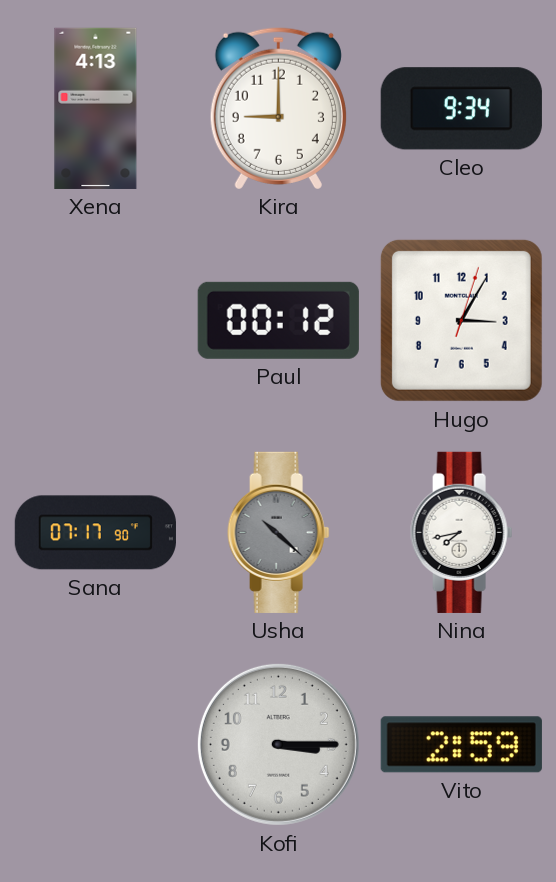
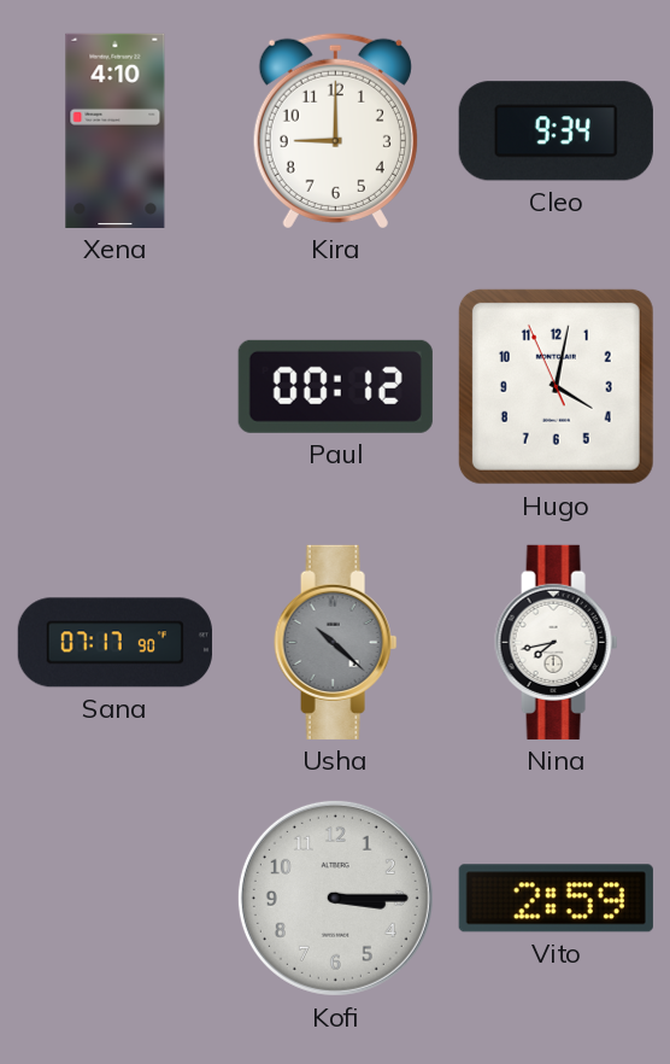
Xena: 4:13 -> 4:10
Hugo: 3:05 -> 4:01
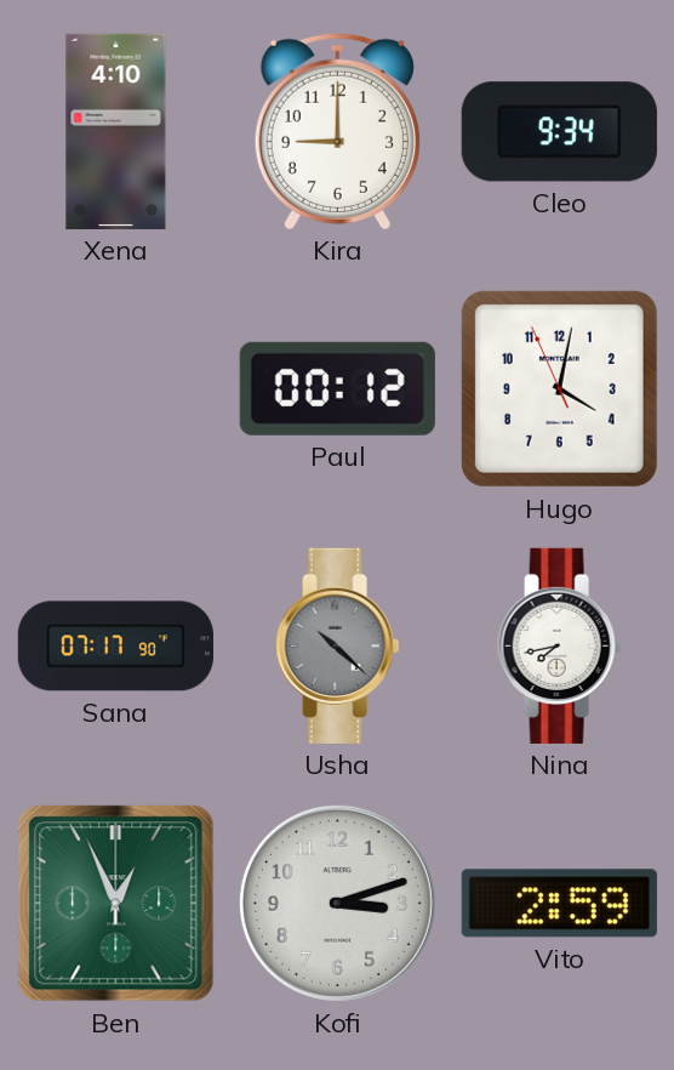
Ben: none -> 12:56
Kofi: 3:15 -> 3:12
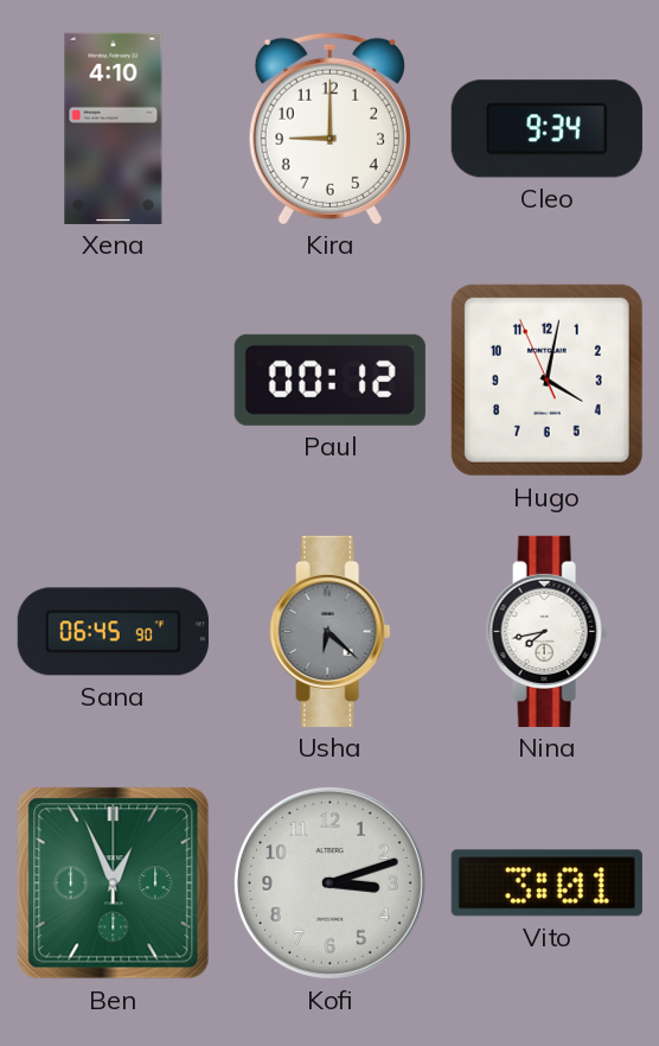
Sana: 07:17 -> 06:45
Usha: 10:22 -> 6:22
Vito: 2:59 -> 3:01
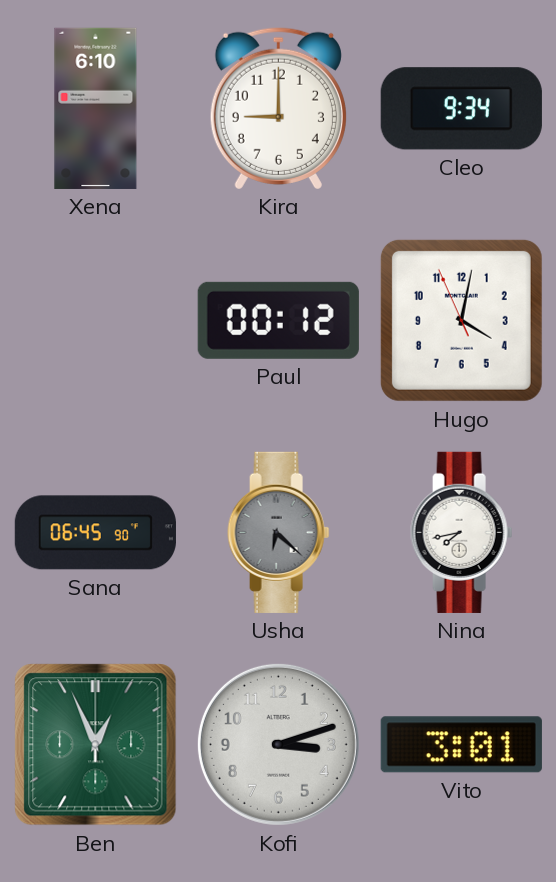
Xena: 4:10 -> 6:10
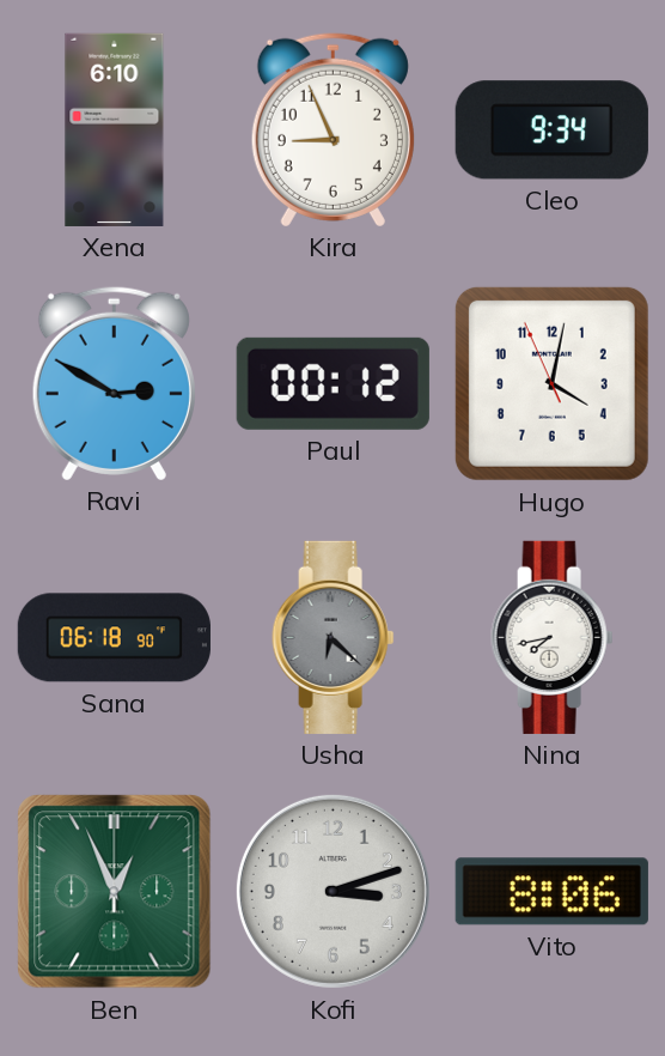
Kira: 9:00 -> 8:56
Ravi: none -> 2:50
Sana: 06:45 -> 06:18
Vito: 3:01 -> 8:06
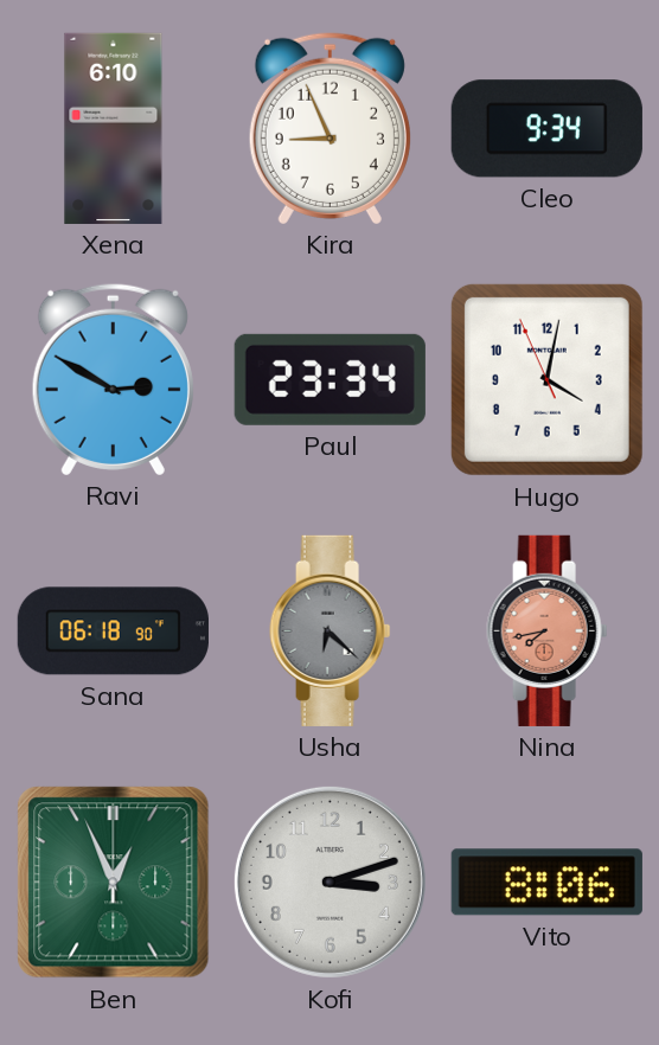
Paul: 00:12 -> 23:34
Nina dial: white -> salmon
